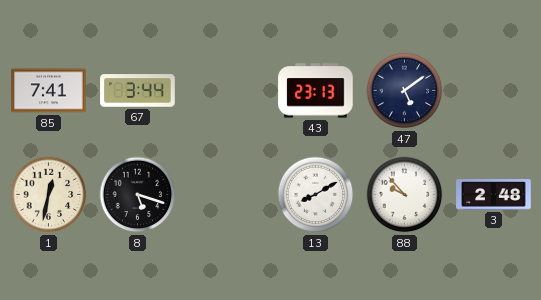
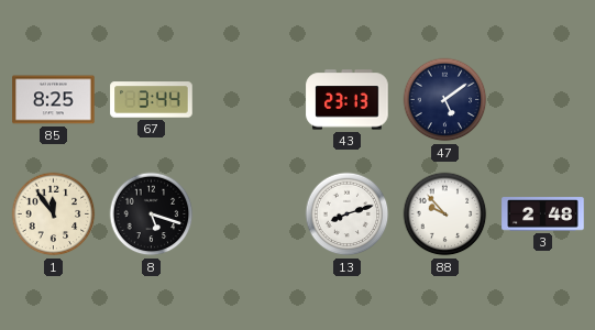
85: 7:41 -> 8:25
1: 12:32 -> 11:54
13: 8:10 -> 8:12
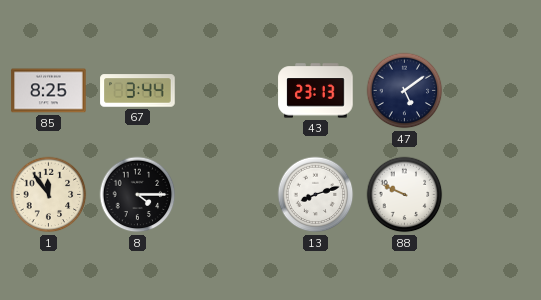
8: 5:18 -> 4:15
88: 9:53 -> 9:49
3: 2:48 -> none
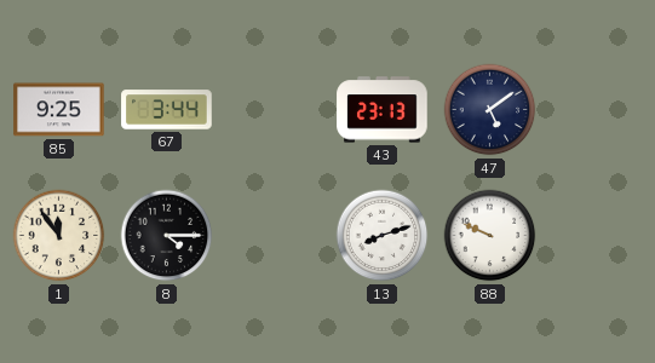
85: 8:25 -> 9:25
